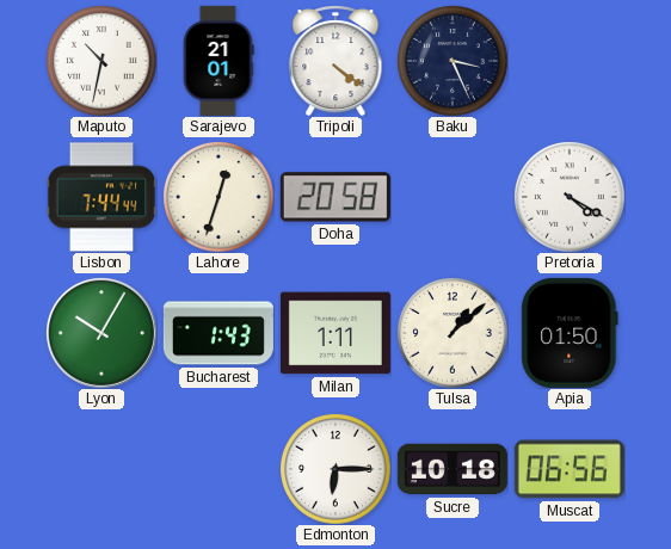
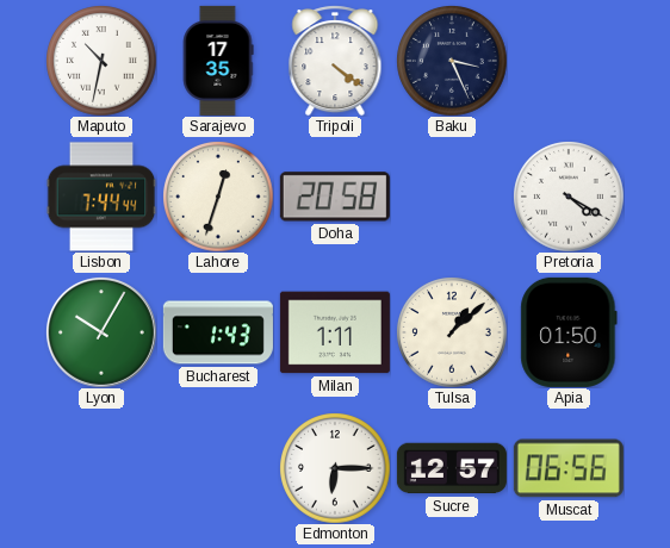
Sarajevo: 21:01 -> 17:35
Sucre: 10:18 -> 12:57
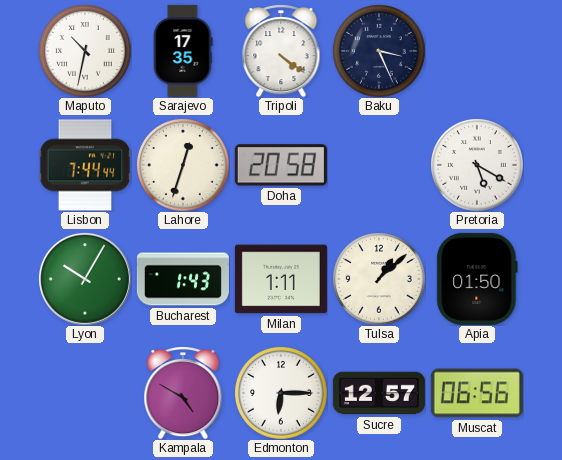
Pretoria: 4:20 -> 5:20
Kampala: none -> 4:50
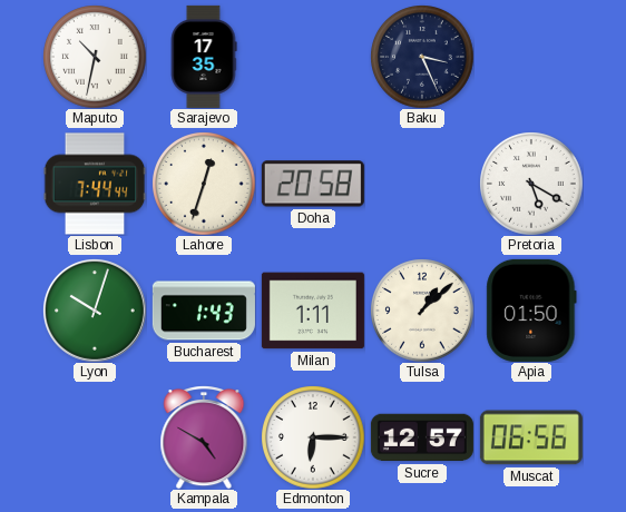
Tripoli: 4:21 -> none
Lyon: 10:05 -> 10:03
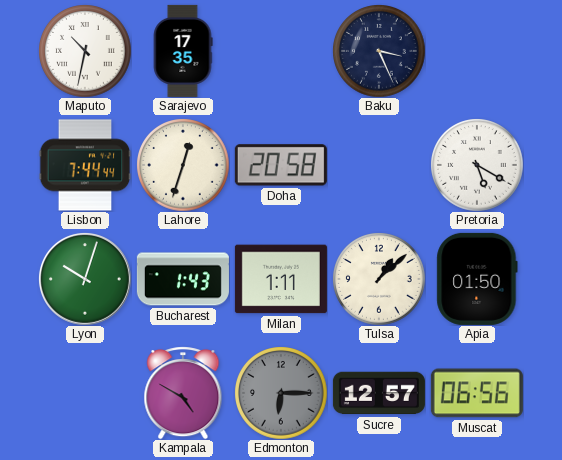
Edmonton dial: white -> grey
